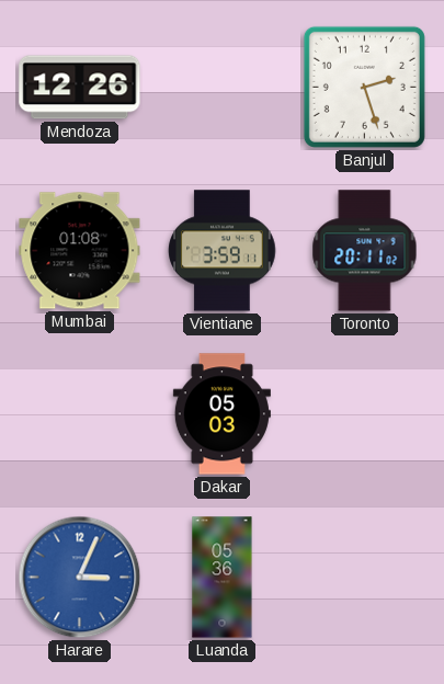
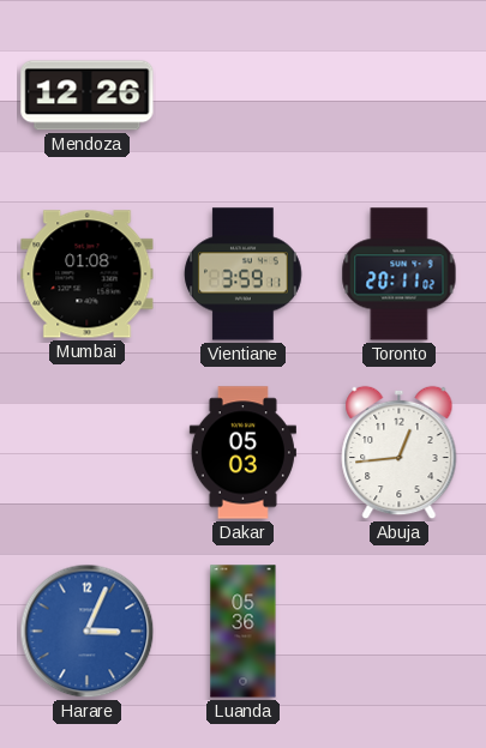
Banjul: 2:27 -> none
Abuja: none -> 12:44
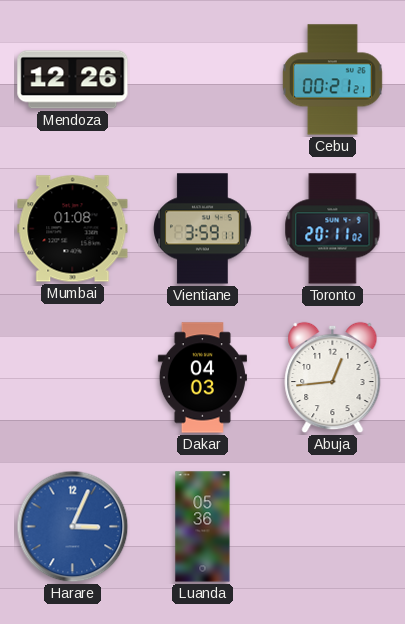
Cebu: none -> 00:21
Dakar: 05:03 -> 04:03
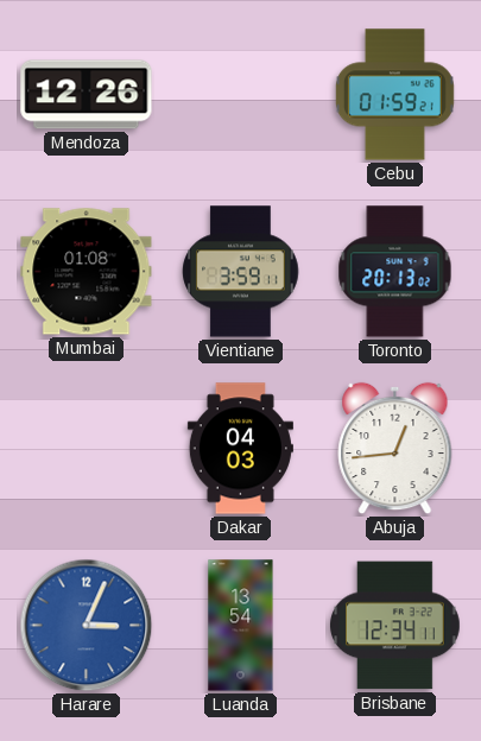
Cebu: 00:21 -> 01:59
Toronto: 20:11 -> 20:13
Luanda: 05:36 -> 13:54
Brisbane: none -> 12:34
